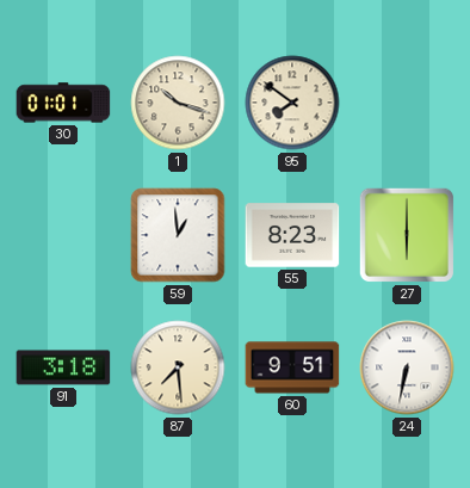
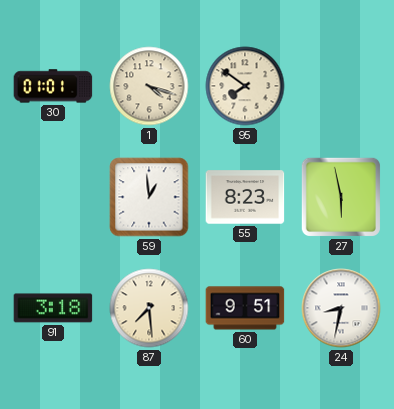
1: 10:18 -> 4:18
27: 6:00 -> 5:58
24: 6:32 -> 8:32
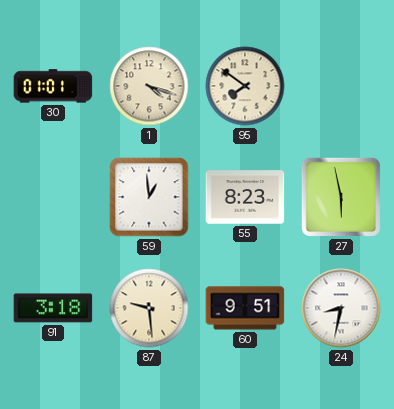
87: 7:29 -> 9:29
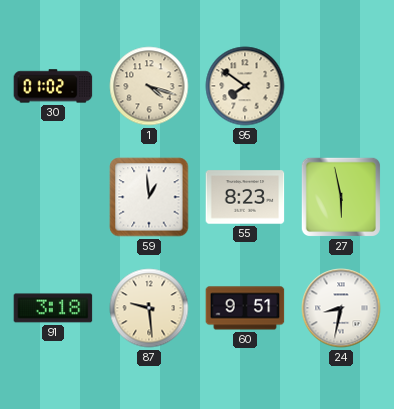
30: 01:01 -> 01:02
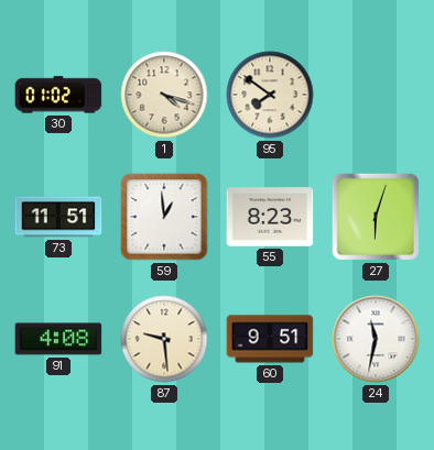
73: none -> 11:51
27: 5:58 -> 6:03
91: 3:18 -> 4:08
24: 8:32 -> 11:32
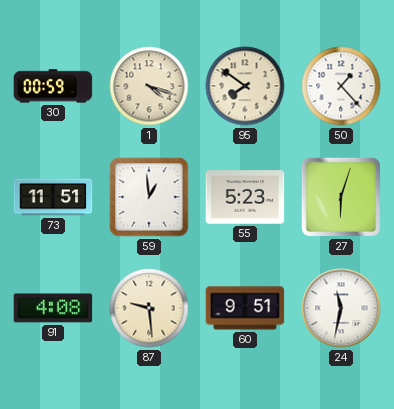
30: 01:02 -> 00:59
50: none -> 1:23
55: 8:23 -> 5:23
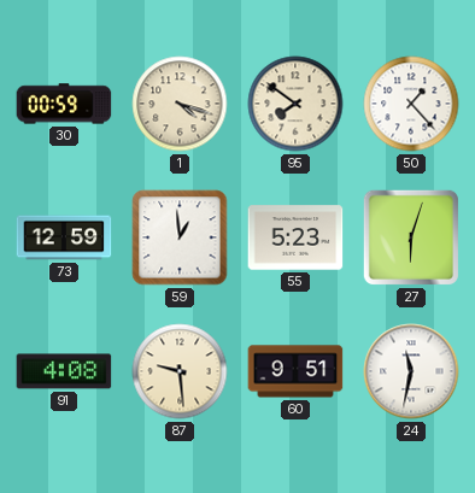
73: 11:51 -> 12:59
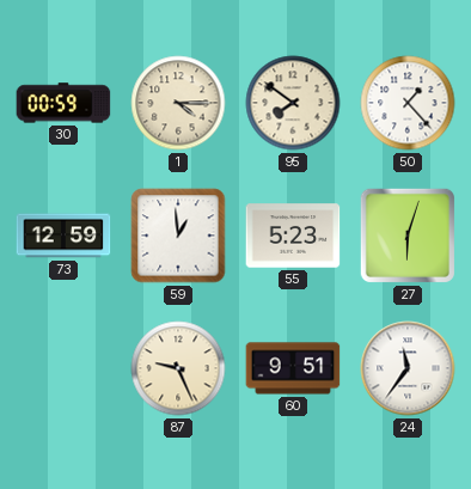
1: 4:18 -> 4:15
91: 4:08 -> none
87: 9:29 -> 9:26
24: 11:32 -> 11:36
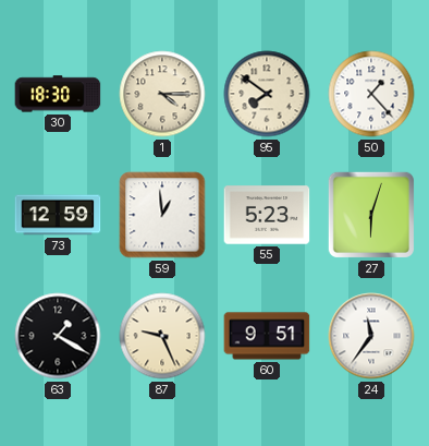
30: 00:59 -> 18:30
63: none -> 1:20
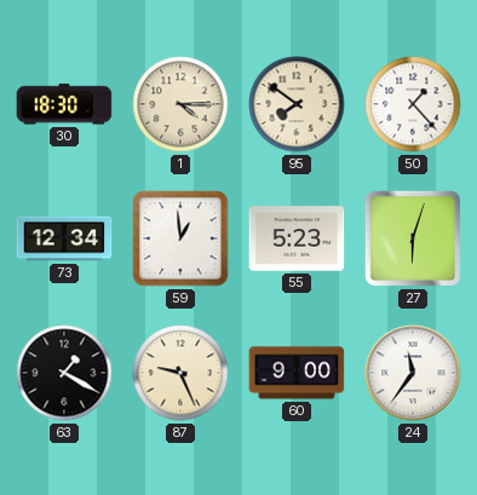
73: 12:59 -> 12:34
60: 9:51 -> 9:00
